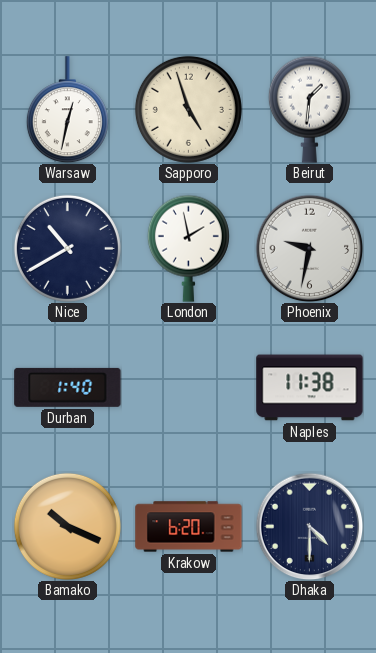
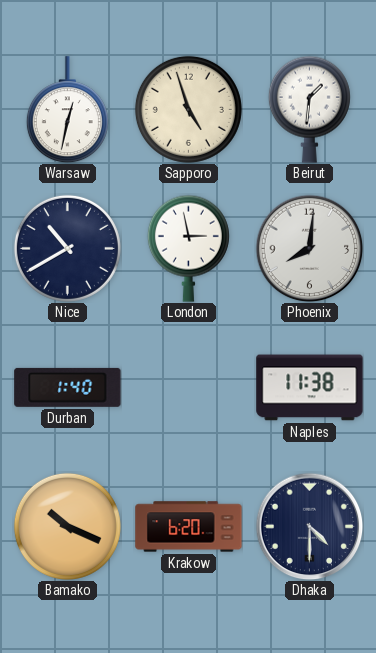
London: 1:58 -> 2:58
Phoenix: 9:32 -> 8:01
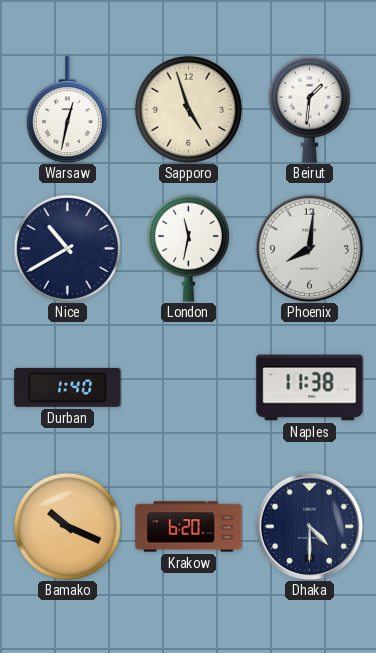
London: 2:58 -> 11:32
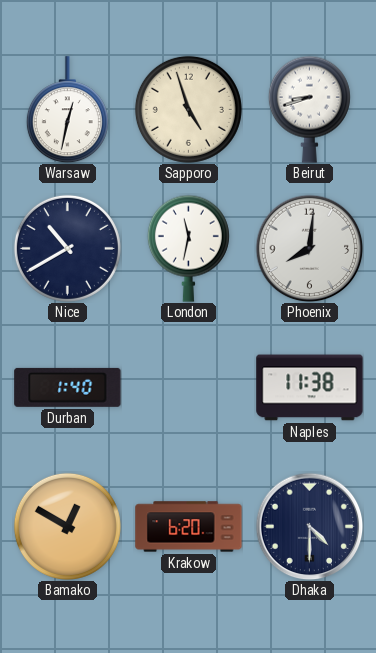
Beirut: 1:31 -> 8:42
Bamako: 10:19 -> 12:50
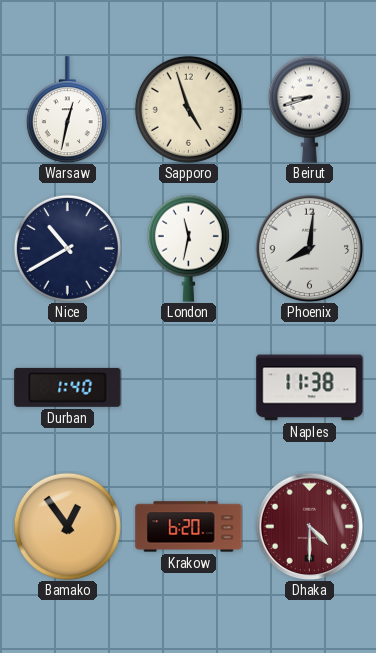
Bamako: 12:50 -> 12:54
Dhaka dial: navy -> burgundy
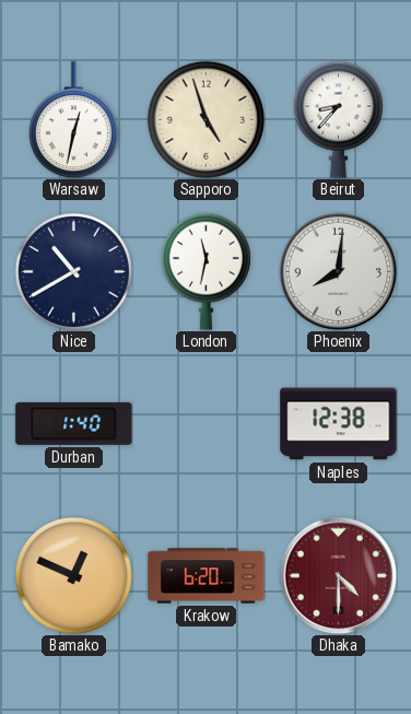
Beirut: 8:42 -> 8:37
Naples: 11:38 -> 12:38
Bamako: 12:54 -> 12:49
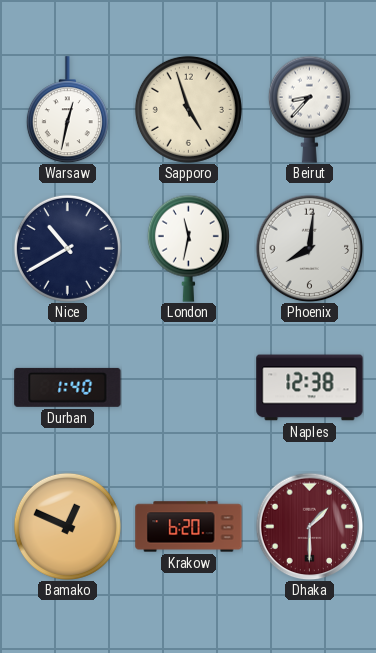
Dhaka: 4:30 -> 1:30
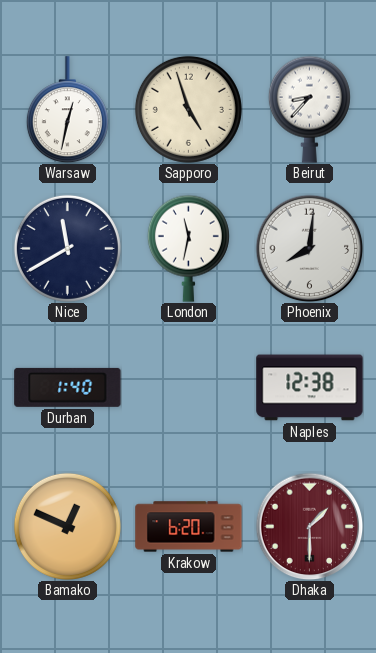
Nice: 10:40 -> 11:40
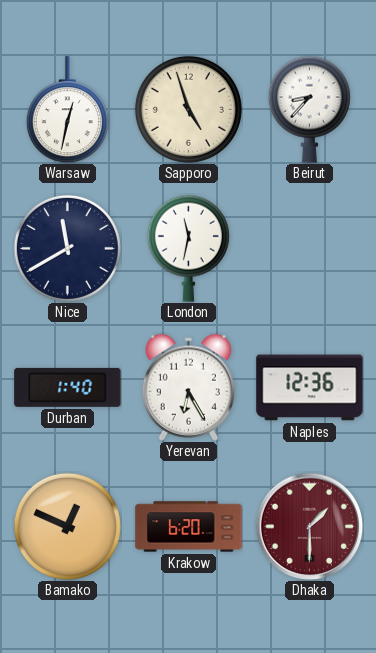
Phoenix: 8:01 -> none
Yerevan: none -> 6:25
Naples: 12:38 -> 12:36
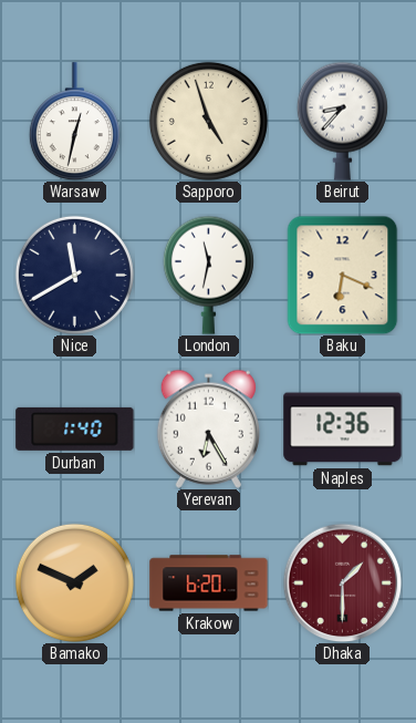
Baku: none -> 6:19
Bamako: 12:49 -> 1:49
